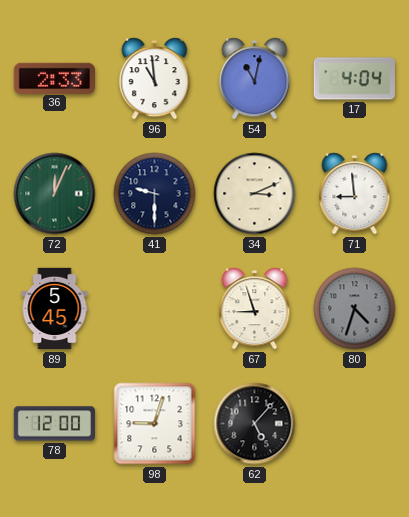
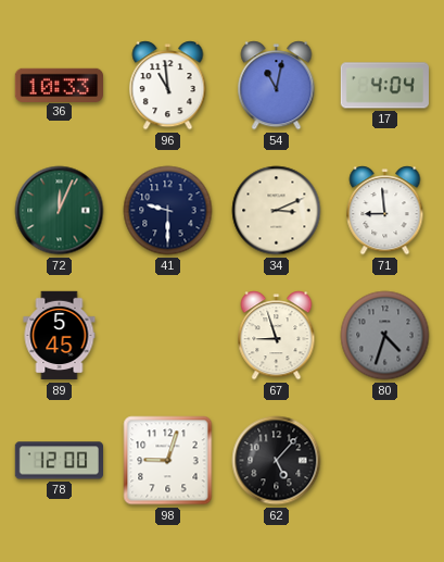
36: 2:33 -> 10:33
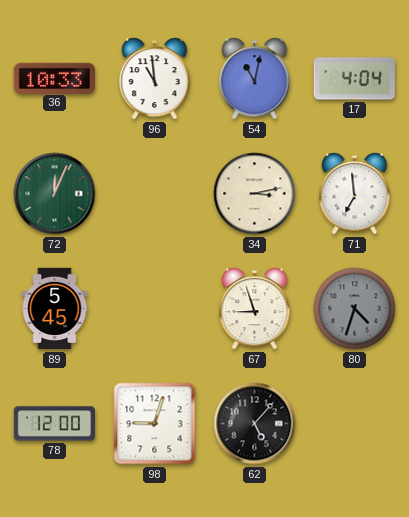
41: 9:30 -> none
34: 3:11 -> 3:13
71: 8:59 -> 6:59
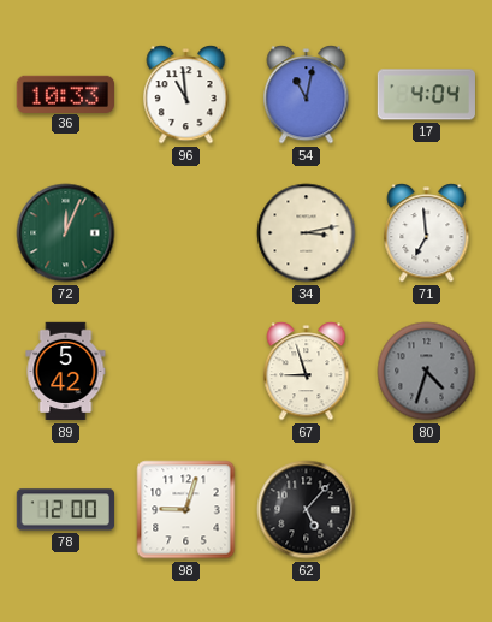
89: 5:45 -> 5:42
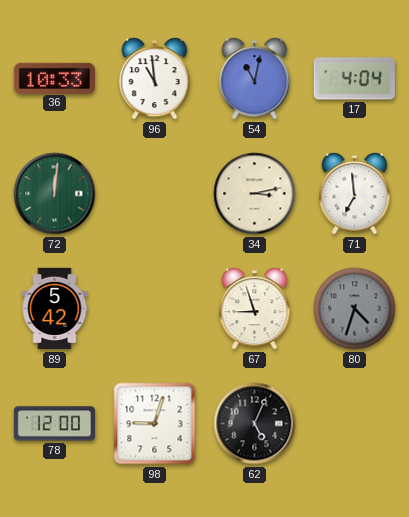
72: 12:04 -> 12:01
62: 5:07 -> 5:04
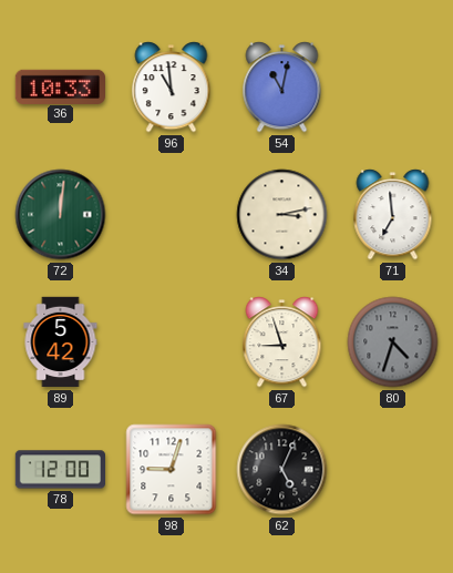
17: 4:04 -> none
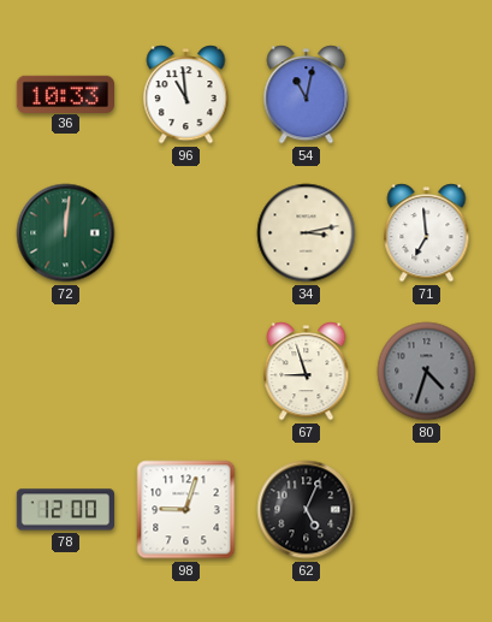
89: 5:42 -> none
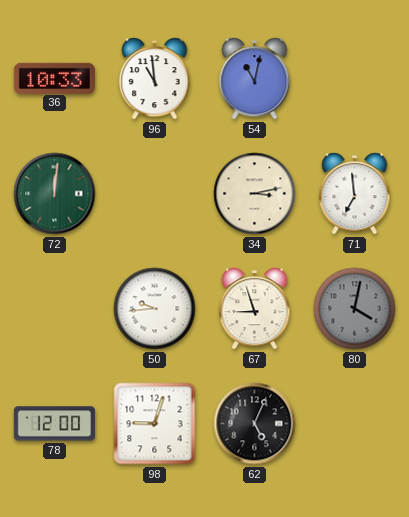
50: none -> 9:44
80: 4:33 -> 4:02
